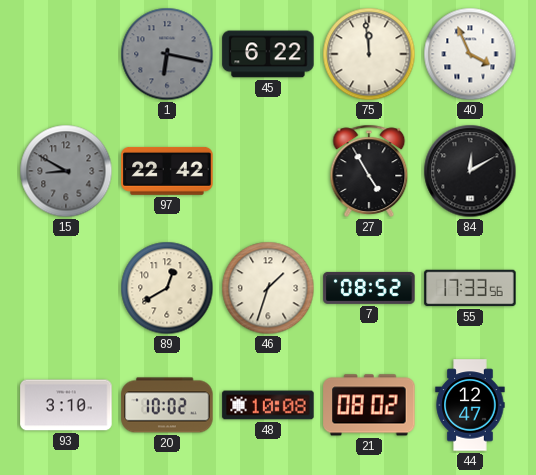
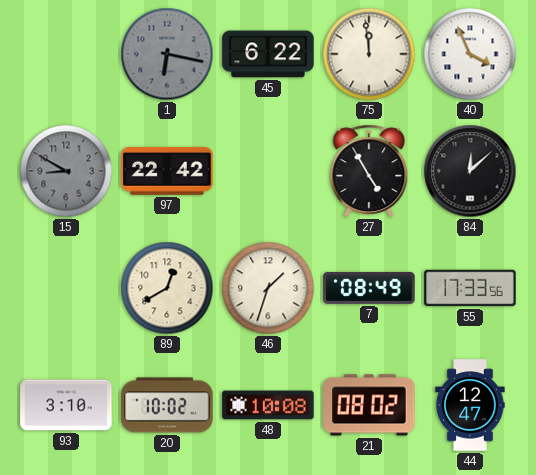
84: 12:10 -> 12:08
7: 08:52 -> 08:49
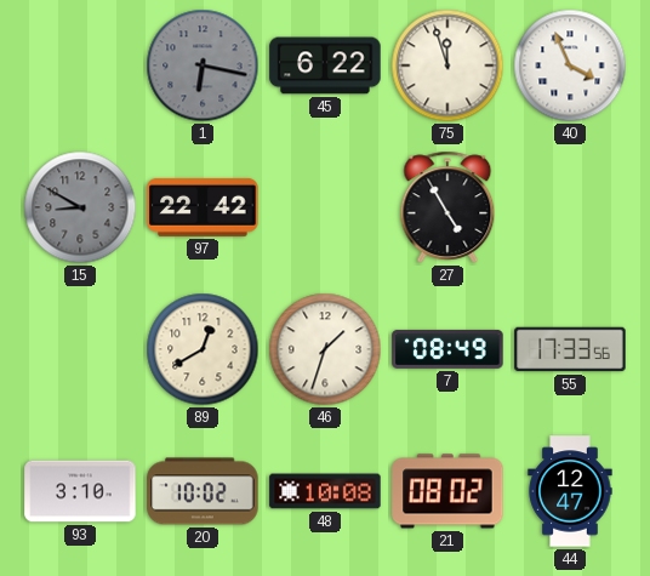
75: 11:59 -> 11:57
84: 12:08 -> none
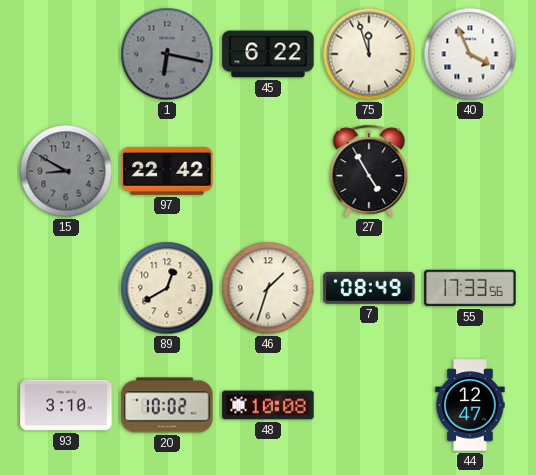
21: 08:02 -> none
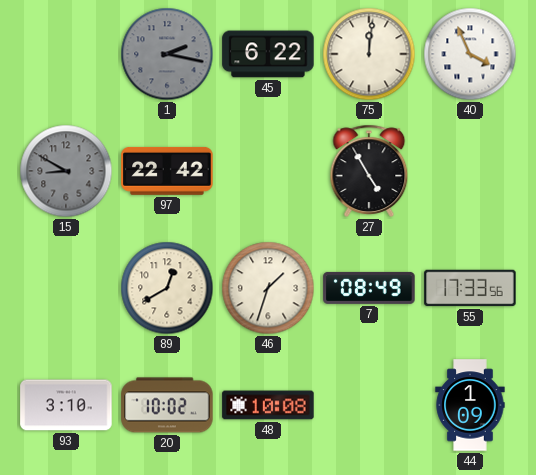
1: 6:17 -> 2:17
75: 11:57 -> 12:01
44: 12:47 -> 1:09
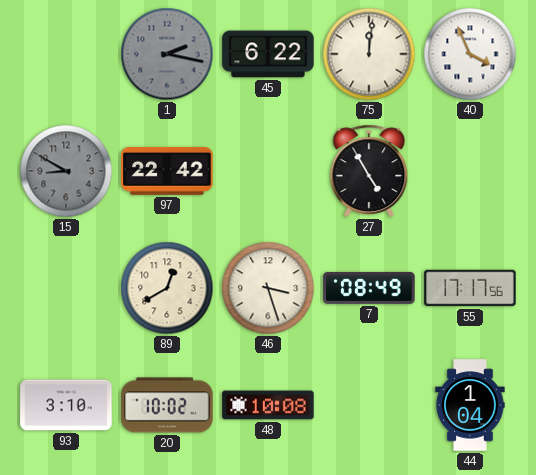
46: 1:33 -> 3:27
55: 17:33 -> 17:17
44: 1:09 -> 1:04
